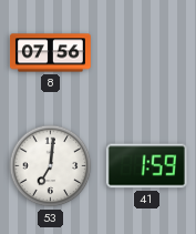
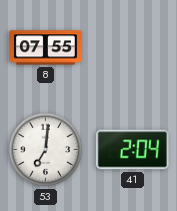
8: 07:56 -> 07:55
41: 1:59 -> 2:04
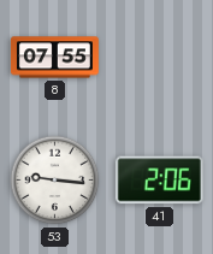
53: 7:01 -> 9:16
41: 2:04 -> 2:06
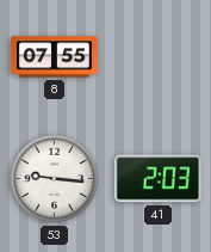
41: 2:06 -> 2:03
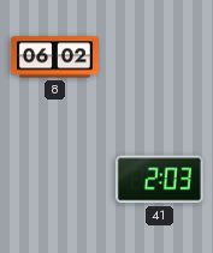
8: 07:55 -> 06:02
53: 9:16 -> none
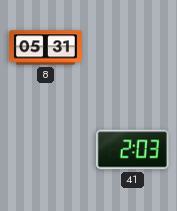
8: 06:02 -> 05:31
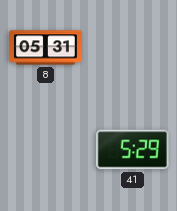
41: 2:03 -> 5:29
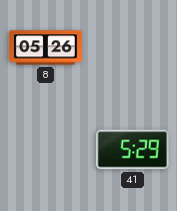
8: 05:31 -> 05:26
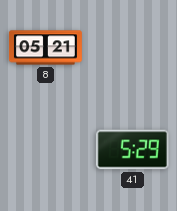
8: 05:26 -> 05:21
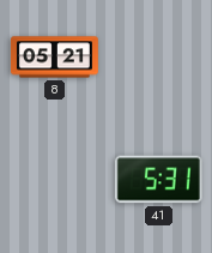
41: 5:29 -> 5:31
